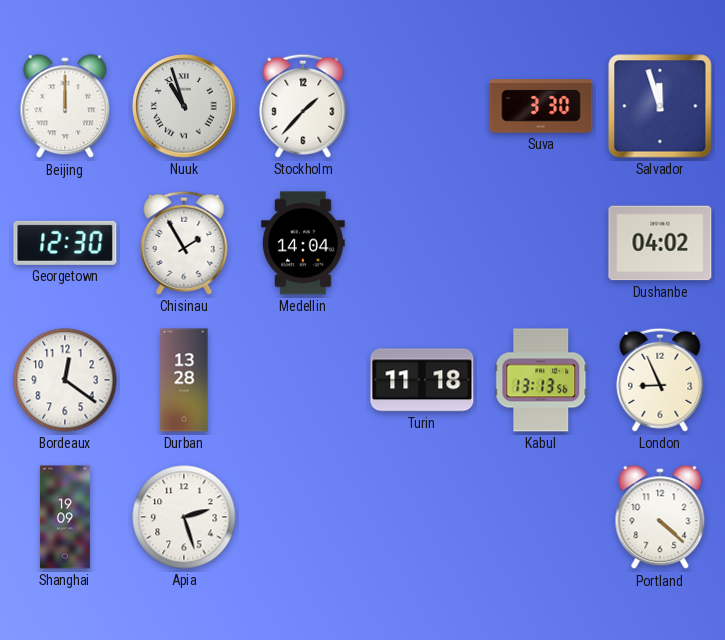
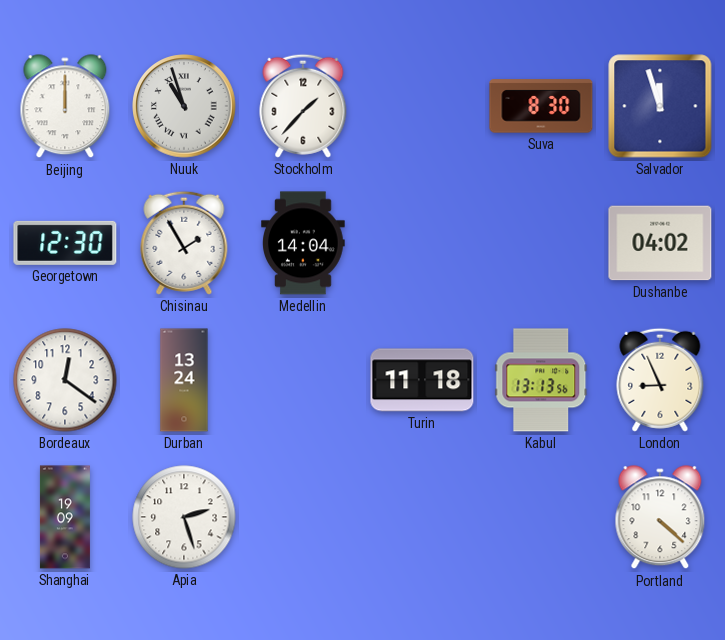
Suva: 3:30 -> 8:30
Durban: 13:28 -> 13:24
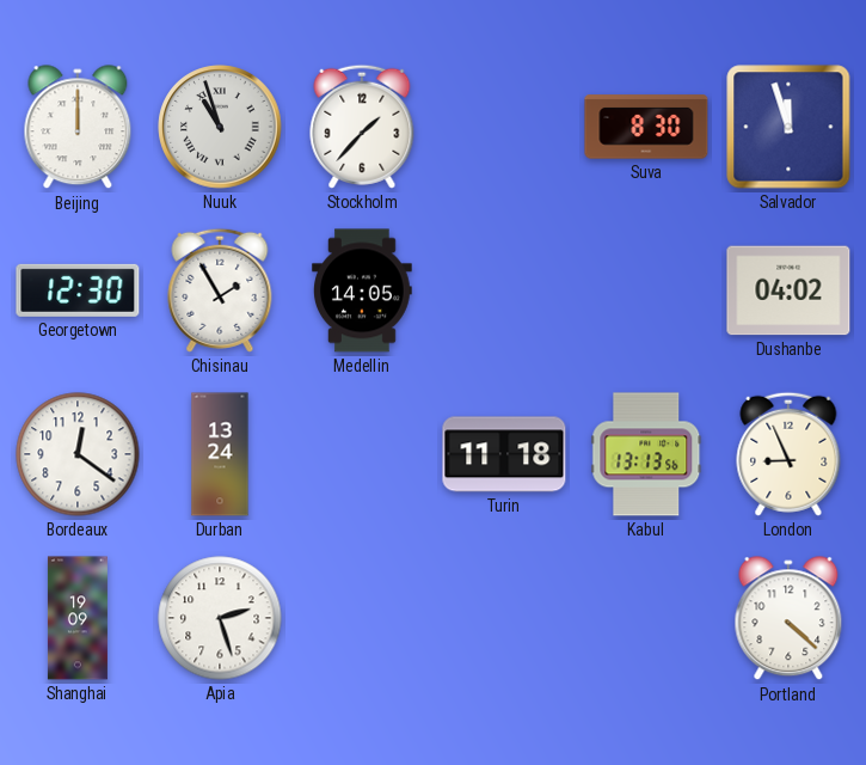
Medellin: 14:04 -> 14:05
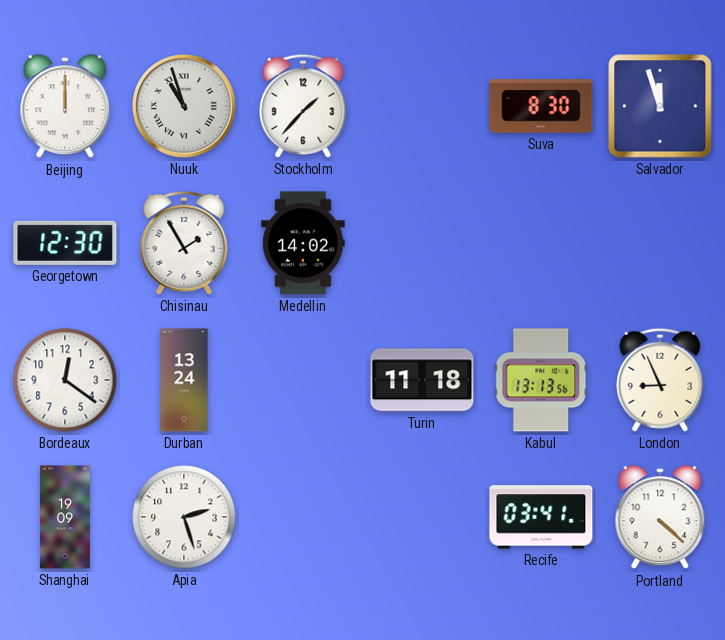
Medellin: 14:05 -> 14:02
Dushanbe: 04:02 -> none
Recife: none -> 03:41
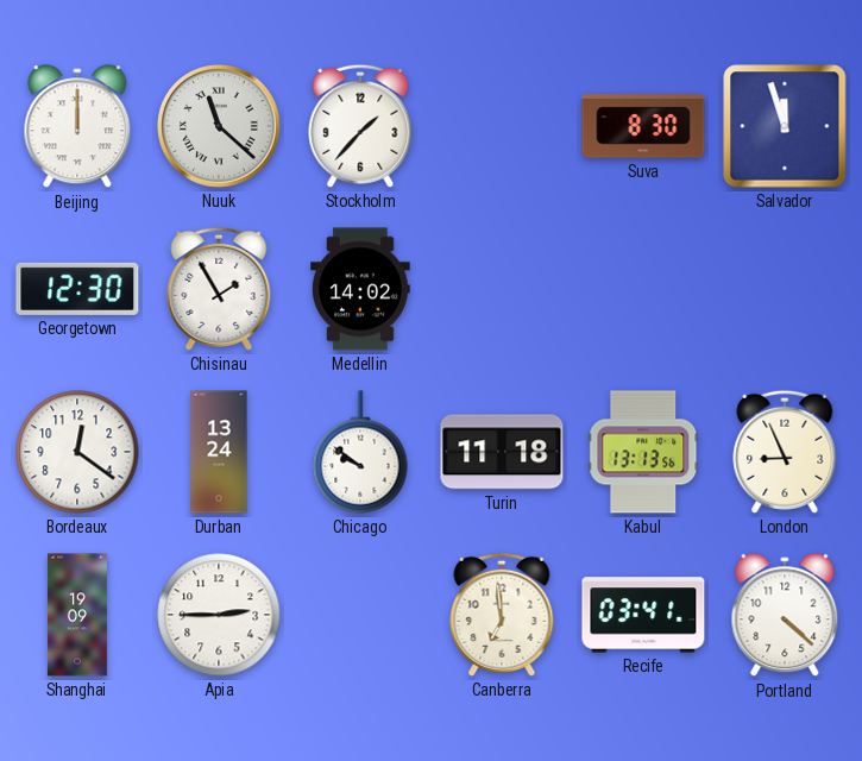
Nuuk: 10:57 -> 11:22
Chicago: none -> 9:51
Apia: 2:27 -> 2:45
Canberra: none -> 6:59
